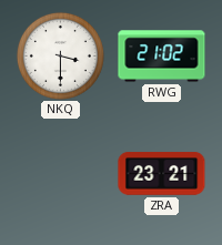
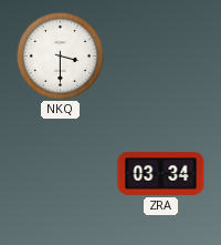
RWG: 21:02 -> none
ZRA: 23:21 -> 03:34
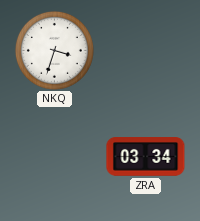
NKQ: 3:30 -> 3:33
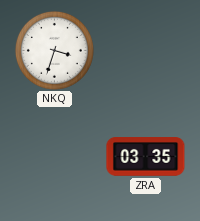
ZRA: 03:34 -> 03:35
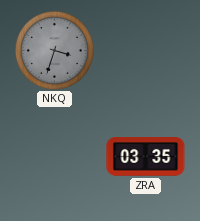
NKQ dial: white -> grey
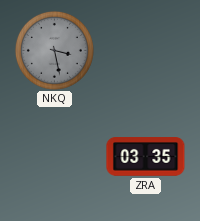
NKQ: 3:33 -> 3:28
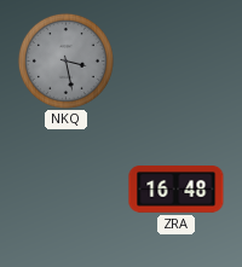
ZRA: 03:35 -> 16:48
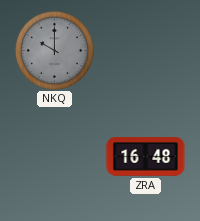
NKQ: 3:28 -> 10:00
